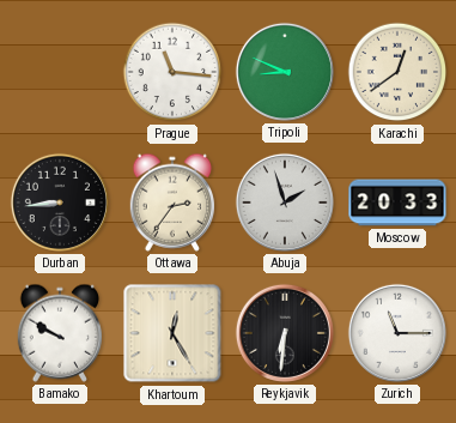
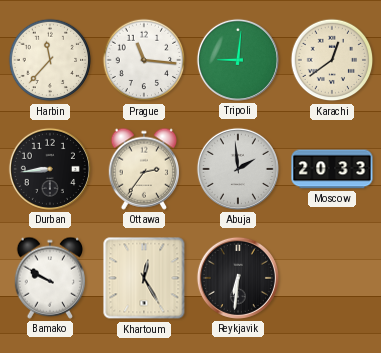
Harbin: none -> 11:37
Tripoli: 8:49 -> 9:01
Abuja: 1:57 -> 1:59
Zurich: 11:15 -> none
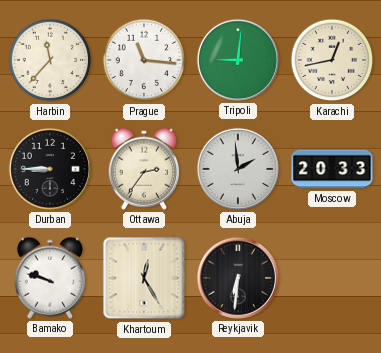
Karachi: 12:39 -> 12:43
Durban: 8:44 -> 8:45
Bamako: 9:50 -> 9:48
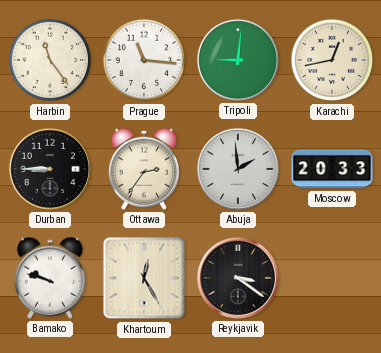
Harbin: 11:37 -> 11:24
Reykjavik: 6:31 -> 3:21
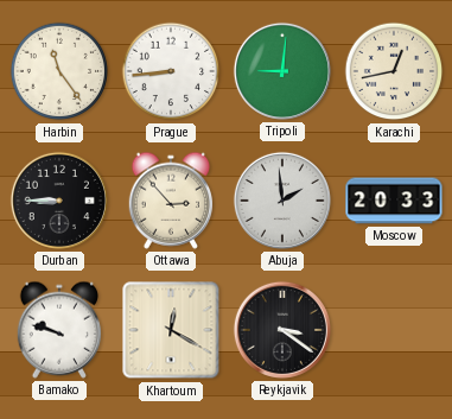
Prague: 11:16 -> 8:44
Ottawa: 2:36 -> 2:53
Khartoum: 12:25 -> 12:20
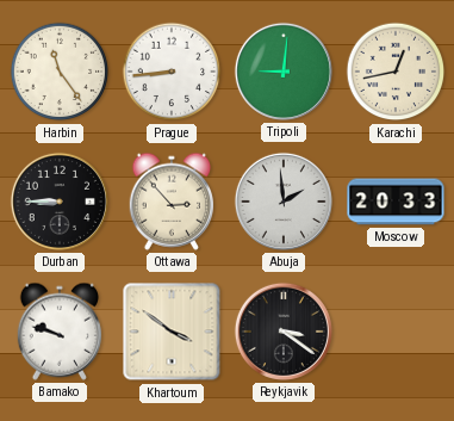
Khartoum: 12:20 -> 3:51
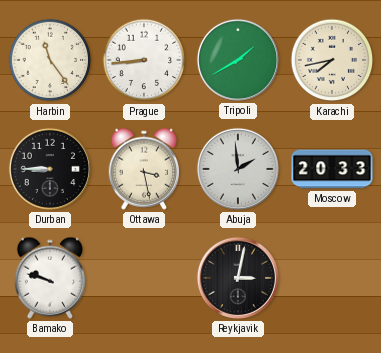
Tripoli: 9:01 -> 1:40
Karachi: 12:43 -> 7:43
Ottawa: 2:53 -> 3:28
Khartoum: 3:51 -> none
Reykjavik: 3:21 -> 3:02
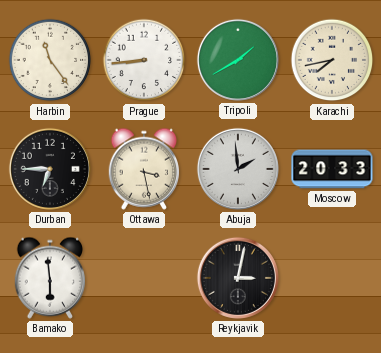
Durban: 8:45 -> 6:45
Bamako: 9:48 -> 5:59
